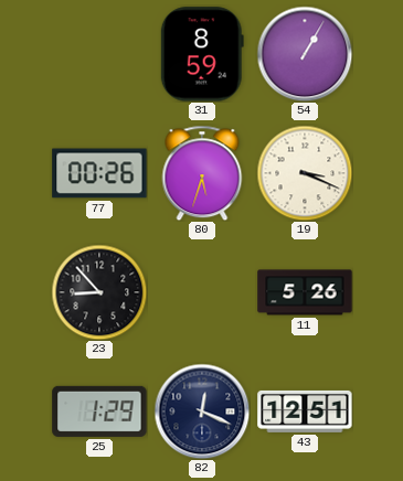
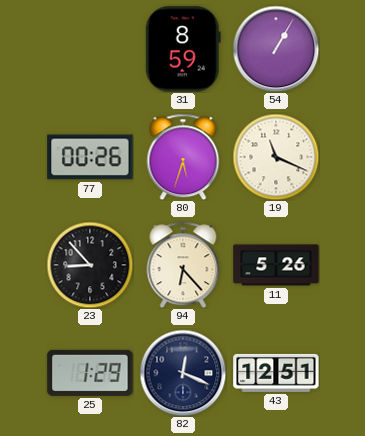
19: 3:19 -> 11:19
94: none -> 6:23
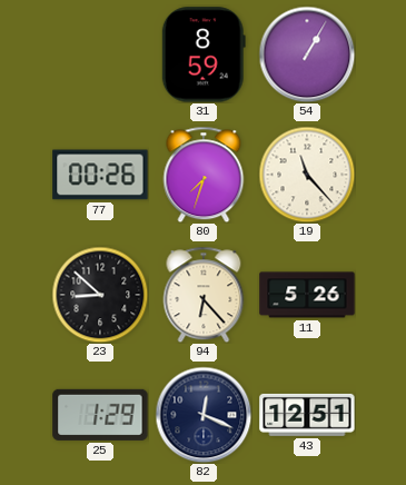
80: 5:33 -> 7:33
19: 11:19 -> 11:23
23: 8:53 -> 8:52
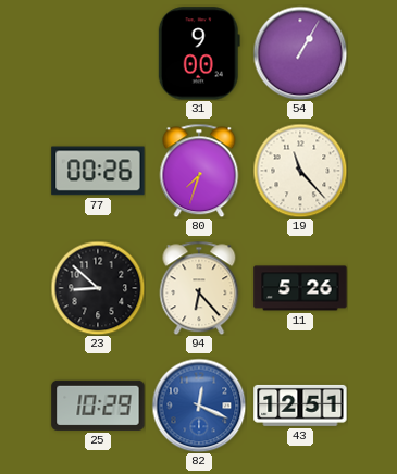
31: 8:59 -> 9:00
25: 1:29 -> 10:29
82 dial: navy -> blue
